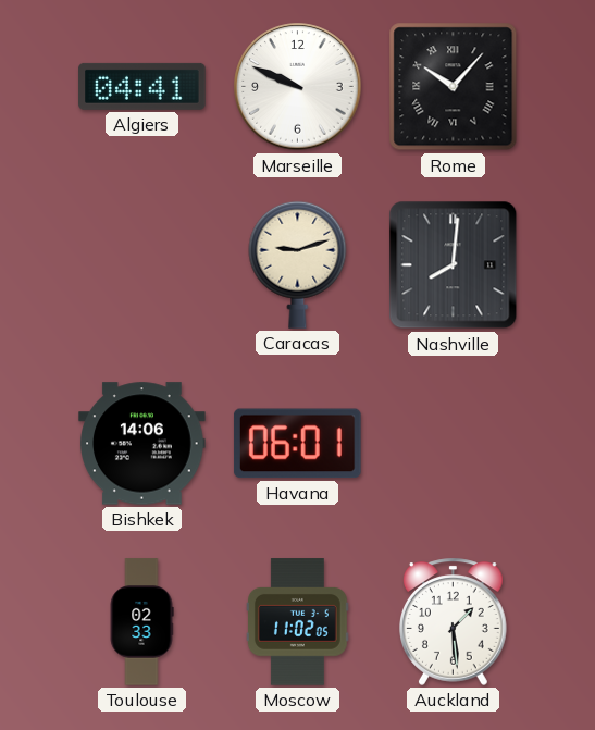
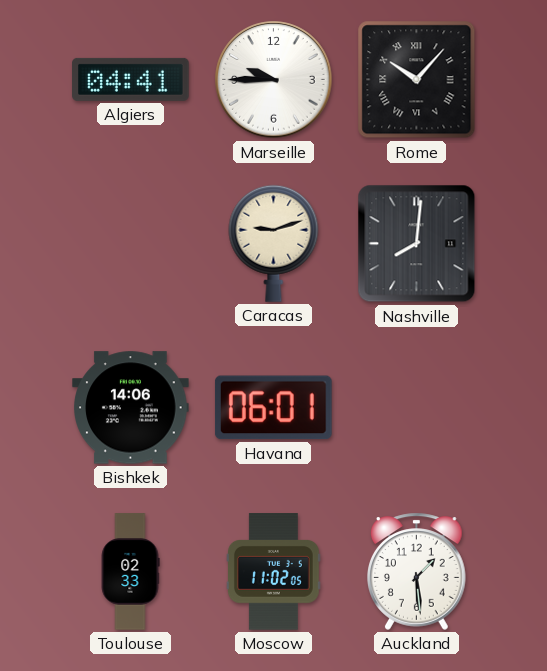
Marseille: 9:49 -> 9:45
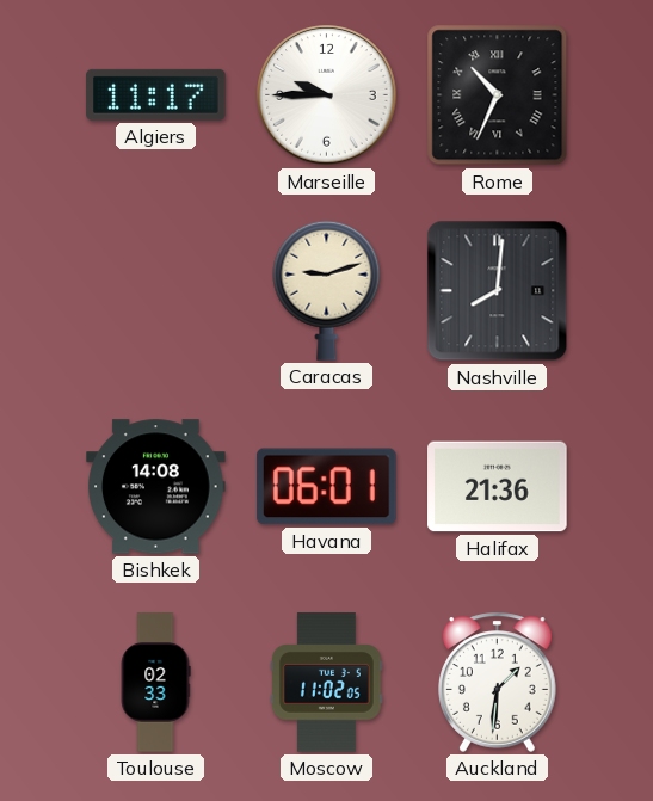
Algiers: 04:41 -> 11:17
Rome: 10:07 -> 10:34
Bishkek: 14:06 -> 14:08
Halifax: none -> 21:36
Auckland: 1:29 -> 1:31
